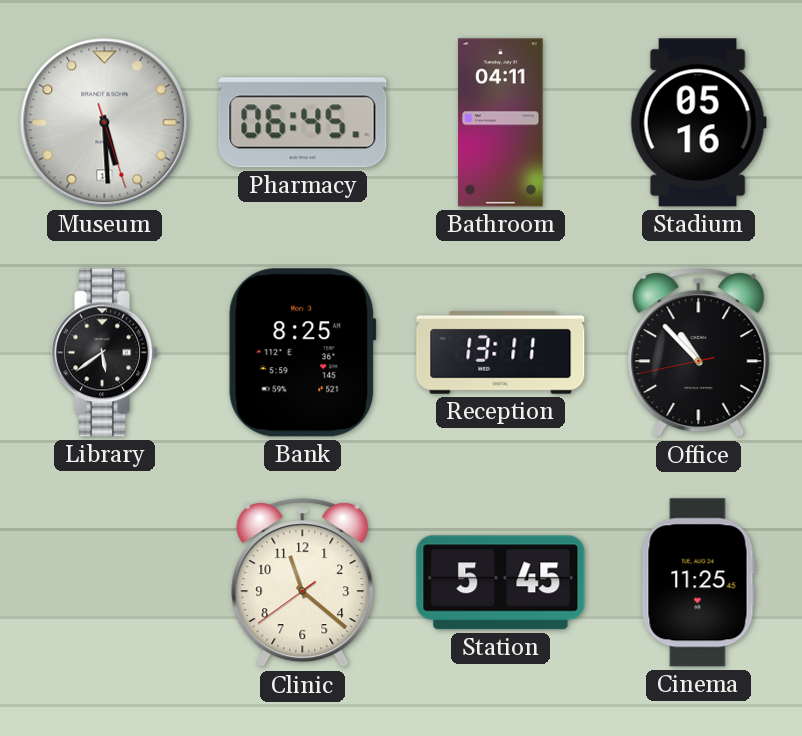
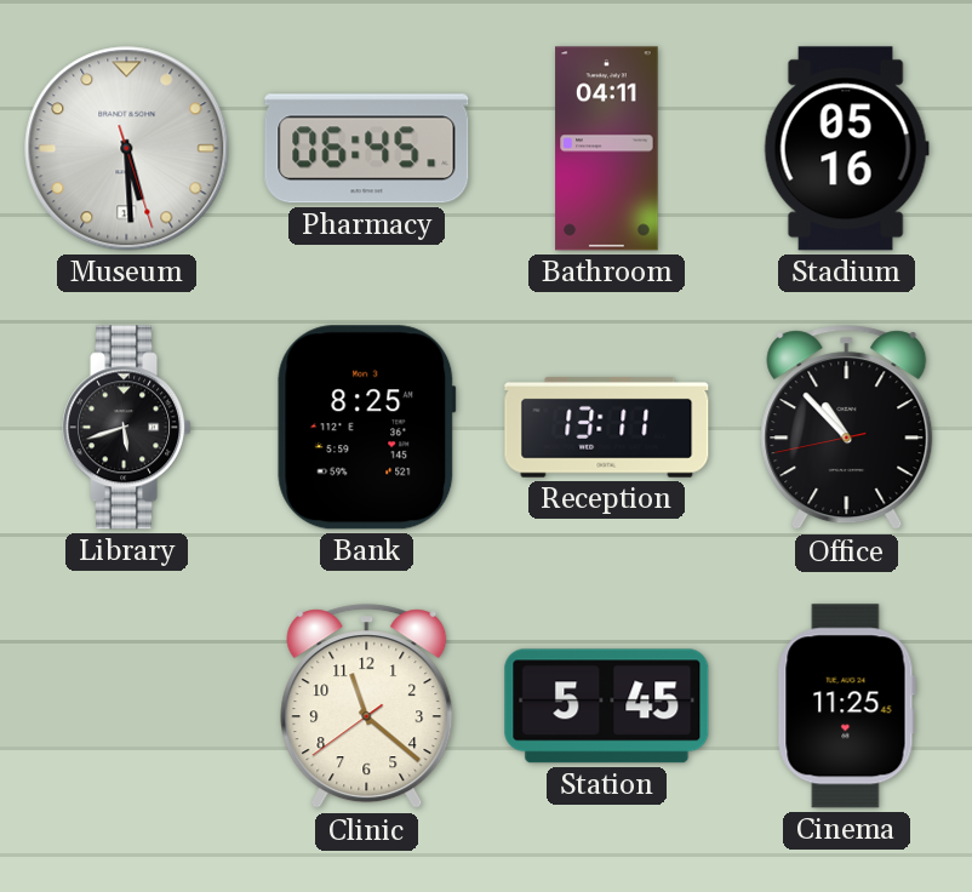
Library: 5:39 -> 5:42
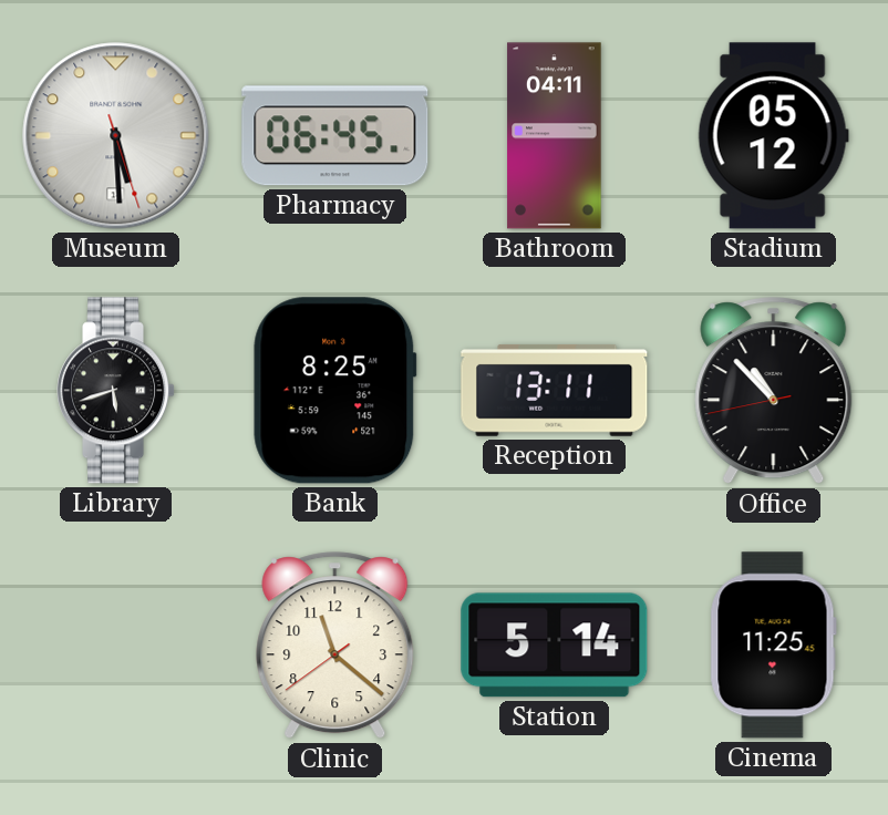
Stadium: 05:16 -> 05:12
Station: 5:45 -> 5:14
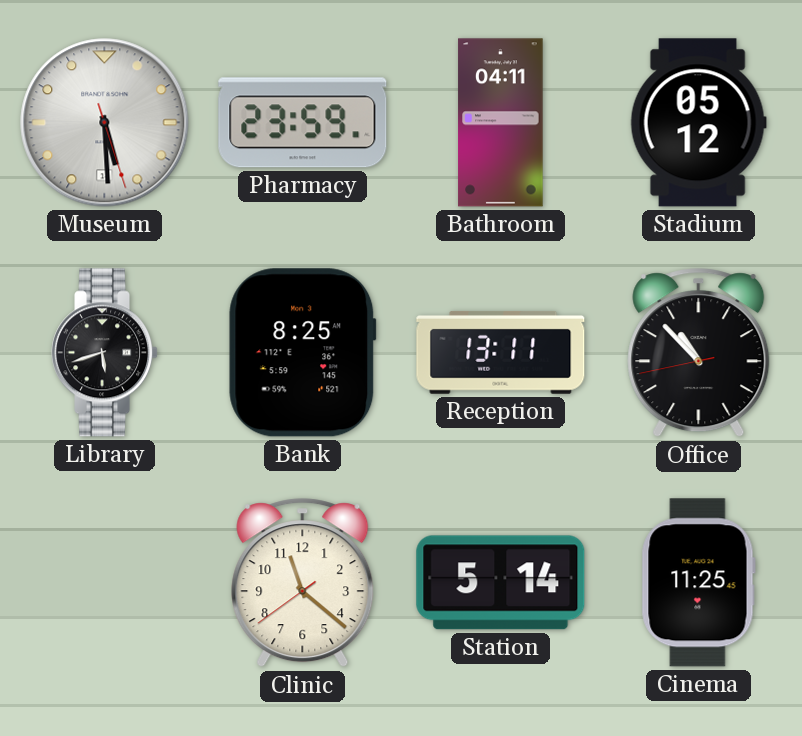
Pharmacy: 06:45 -> 23:59
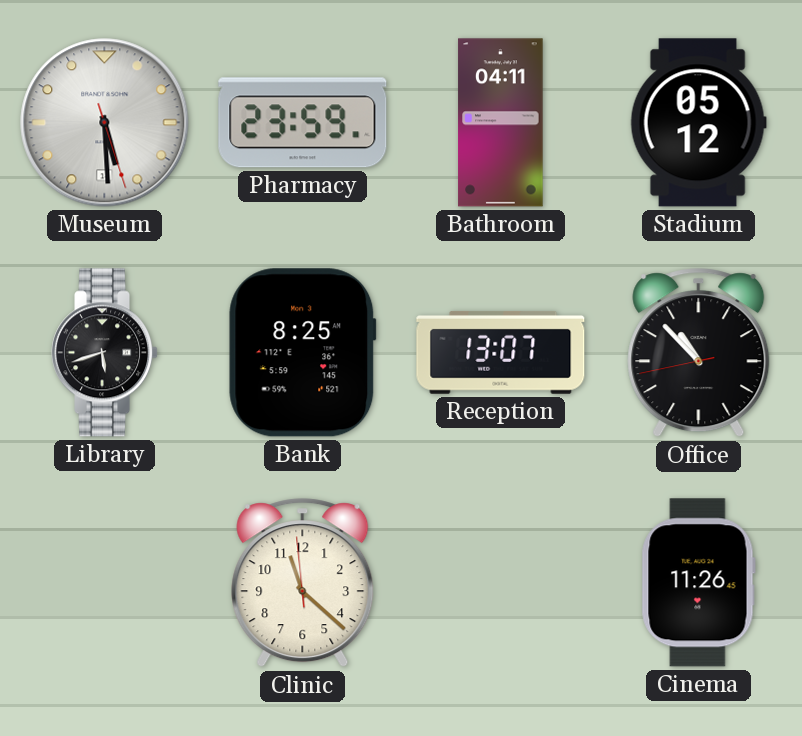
Reception: 13:11 -> 13:07
Clinic: 11:21:39 -> 11:21:59
Station: 5:14 -> none
Cinema: 11:25 -> 11:26
